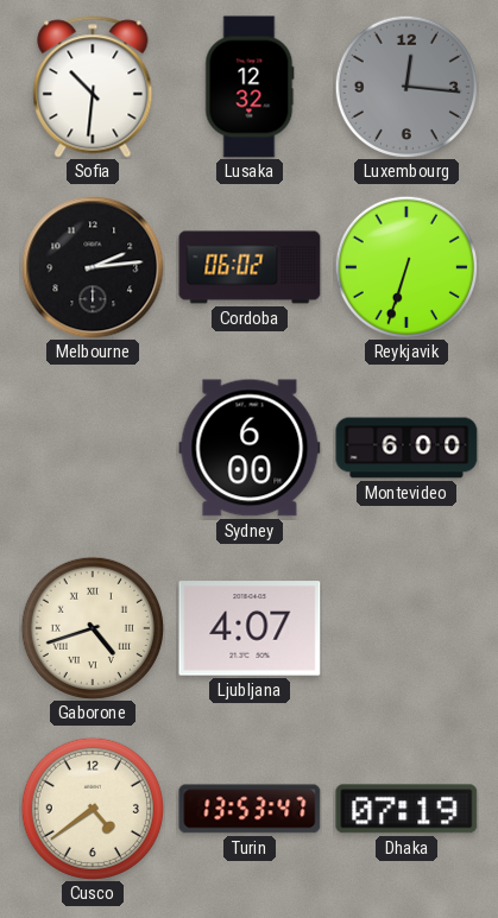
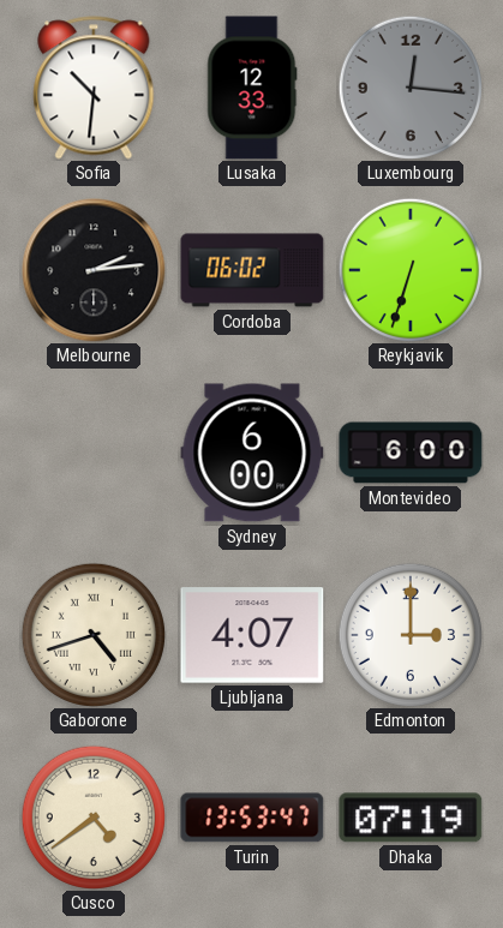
Lusaka: 12:32 -> 12:33
Edmonton: none -> 3:00
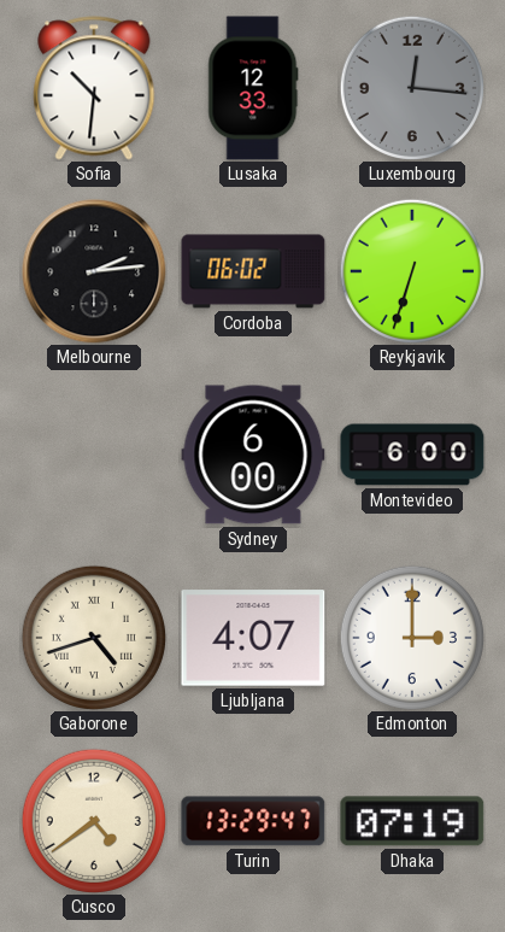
Turin: 13:53 -> 13:29
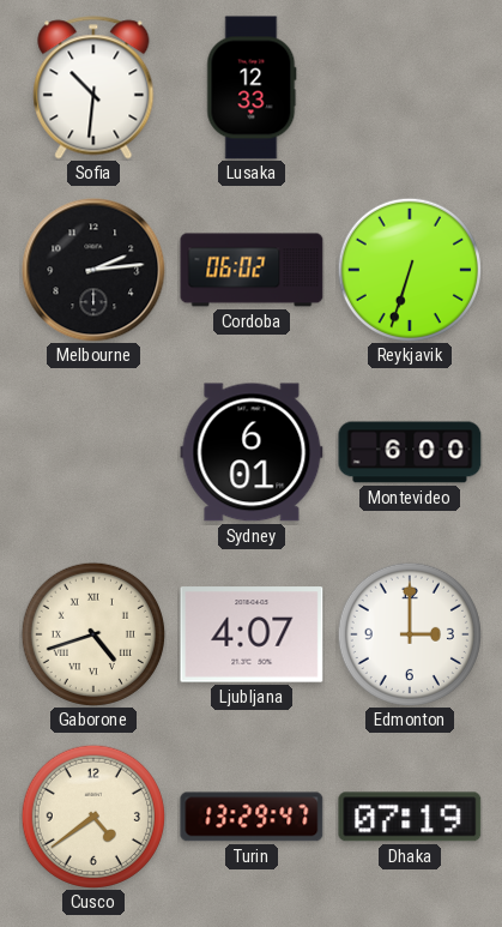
Luxembourg: 12:16 -> none
Sydney: 6:00 -> 6:01
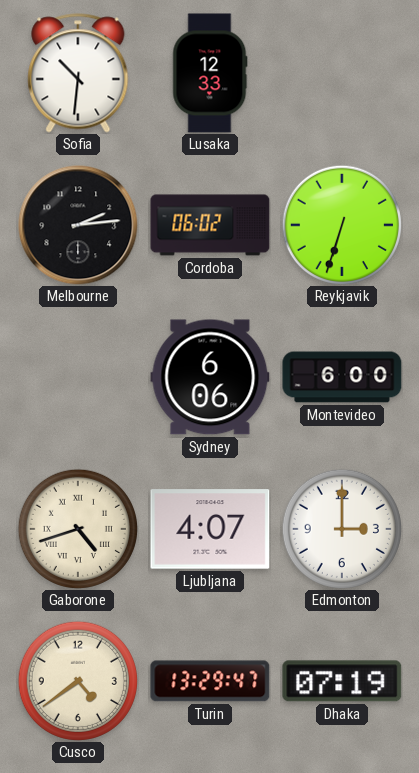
Sydney: 6:01 -> 6:06
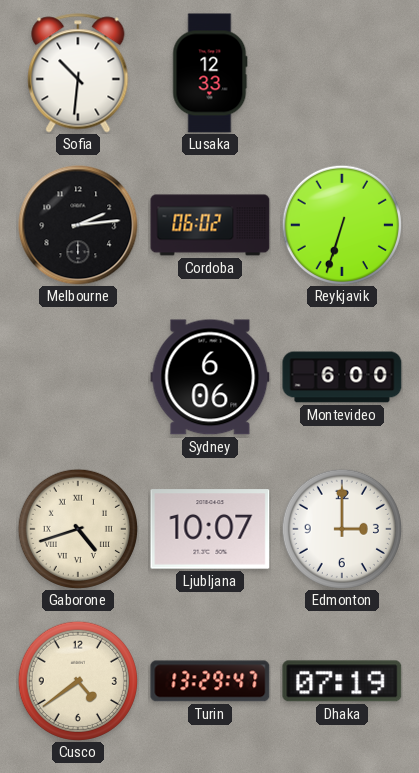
Ljubljana: 4:07 -> 10:07
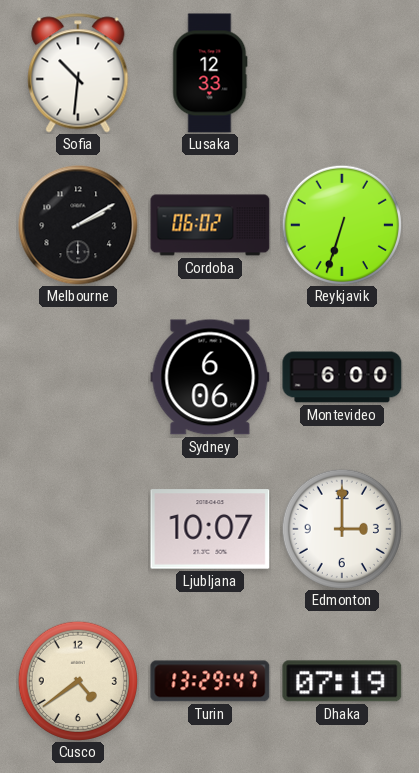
Melbourne: 2:14 -> 2:10
Gaborone: 4:42 -> none
